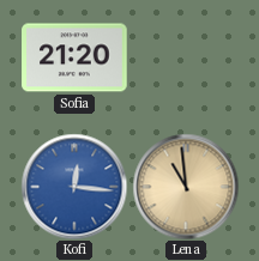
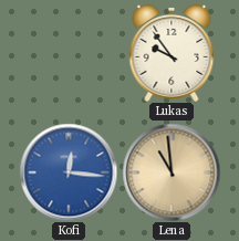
Sofia: 21:20 -> none
Lukas: none -> 9:54
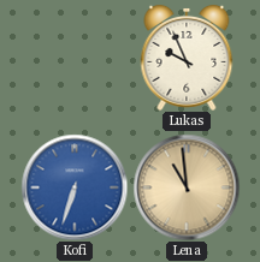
Lukas: 9:54 -> 9:56
Kofi: 12:16 -> 6:33
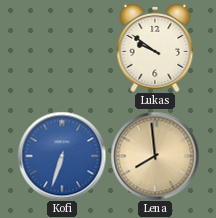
Lukas: 9:56 -> 9:51
Lena: 10:59 -> 7:59
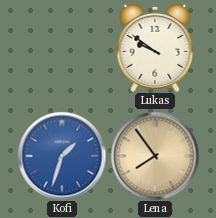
Kofi: 6:33 -> 1:33
Lena: 7:59 -> 7:54
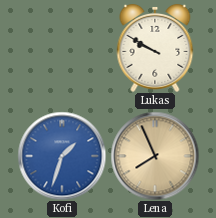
Lukas: 9:51 -> 9:50
Lena: 7:54 -> 7:56
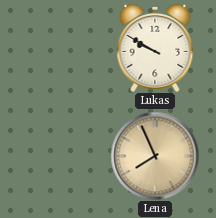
Kofi: 1:33 -> none
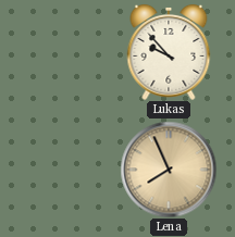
Lukas: 9:50 -> 9:53
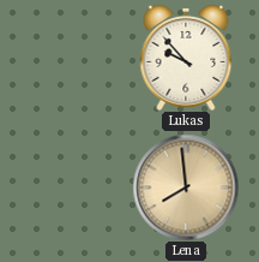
Lena: 7:56 -> 7:59
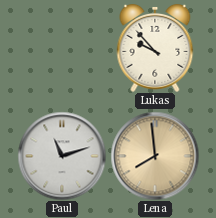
Paul: none -> 11:12
